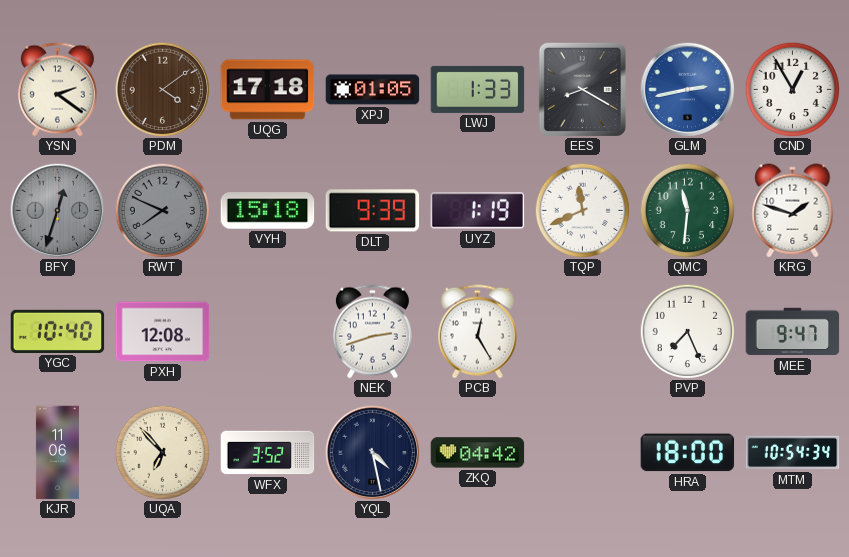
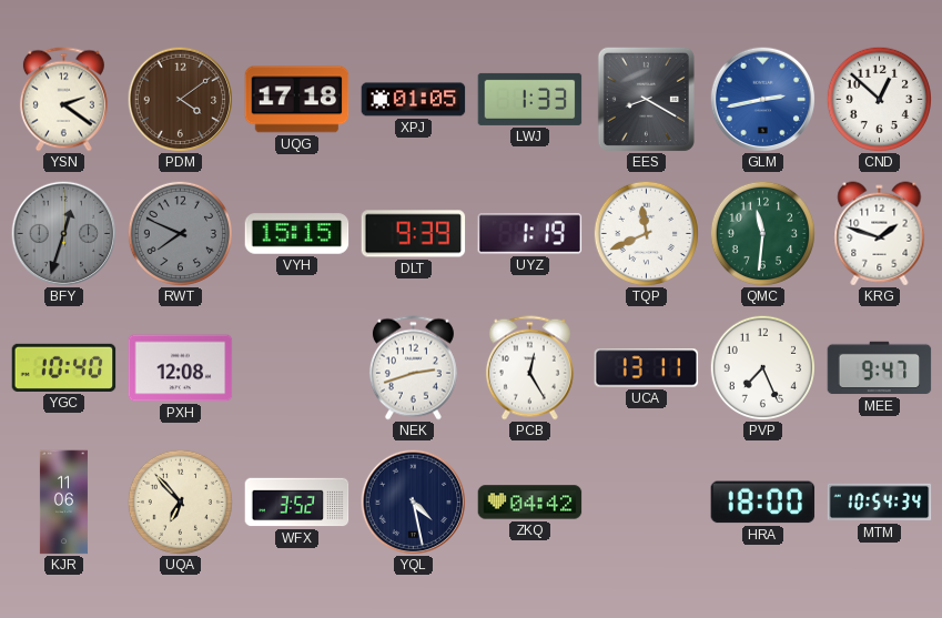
CND: 12:55 -> 12:52
VYH: 15:18 -> 15:15
UCA: none -> 13:11
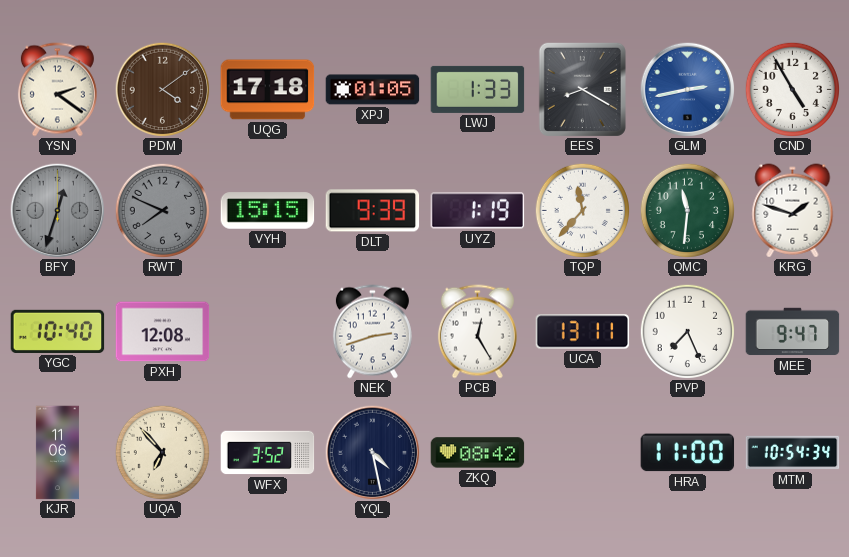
CND: 12:52 -> 4:55
TQP: 11:41 -> 11:37
ZKQ: 04:42 -> 08:42
HRA: 18:00 -> 11:00
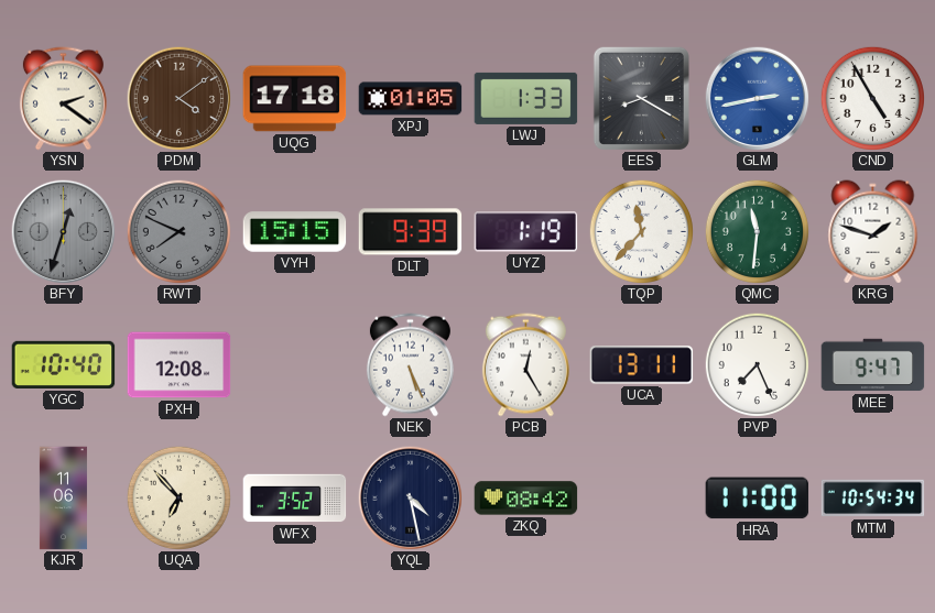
NEK: 2:42 -> 5:26
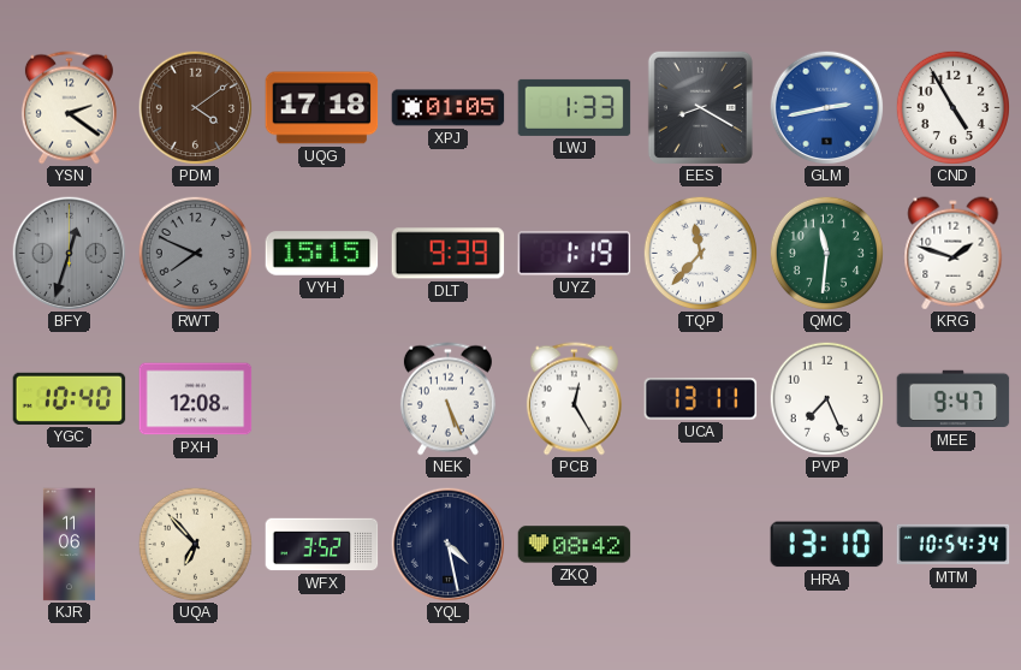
HRA: 11:00 -> 13:10
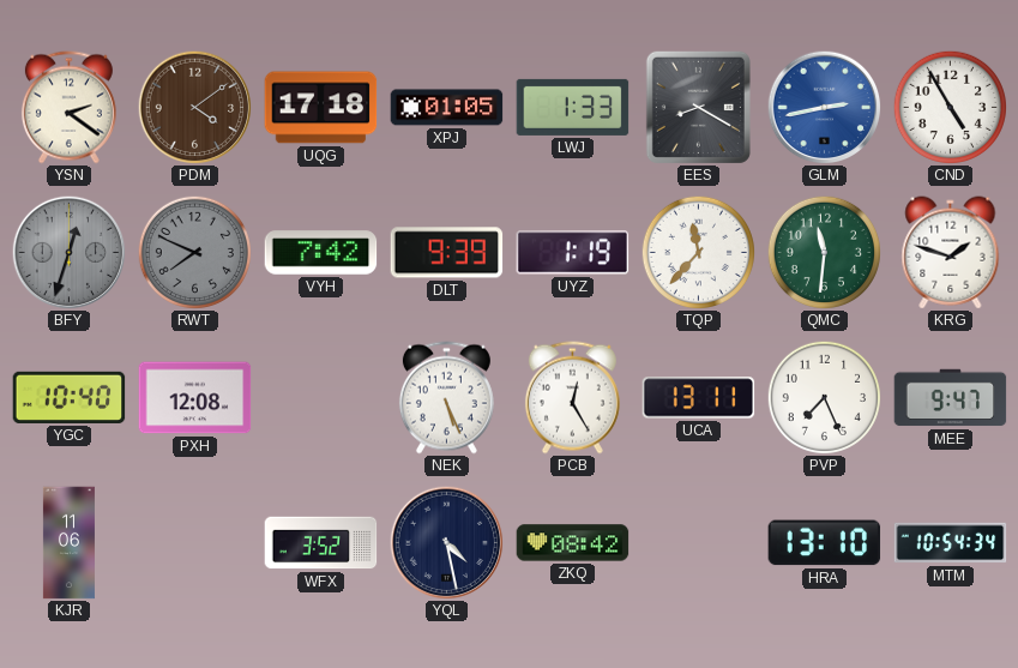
VYH: 15:15 -> 7:42
UQA: 6:53 -> none
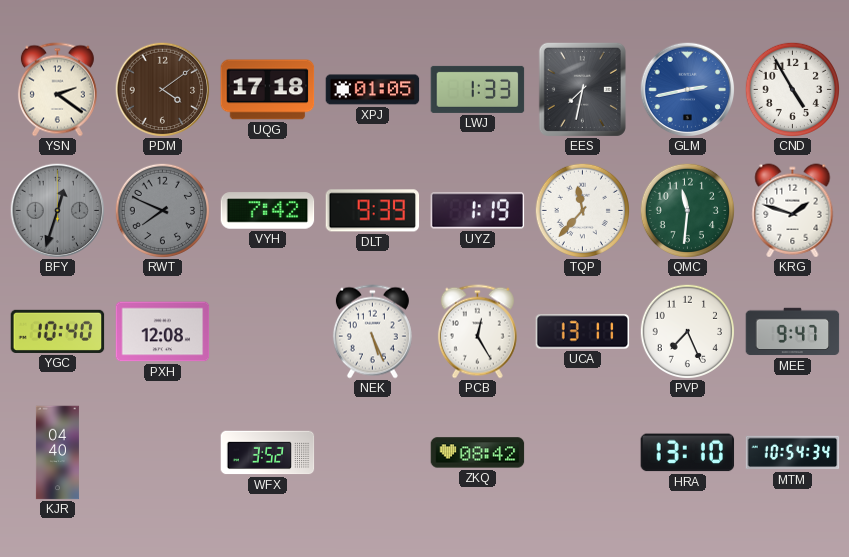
EES: 8:20 -> 7:32
KJR: 11:06 -> 04:40
YQL: 4:28 -> none
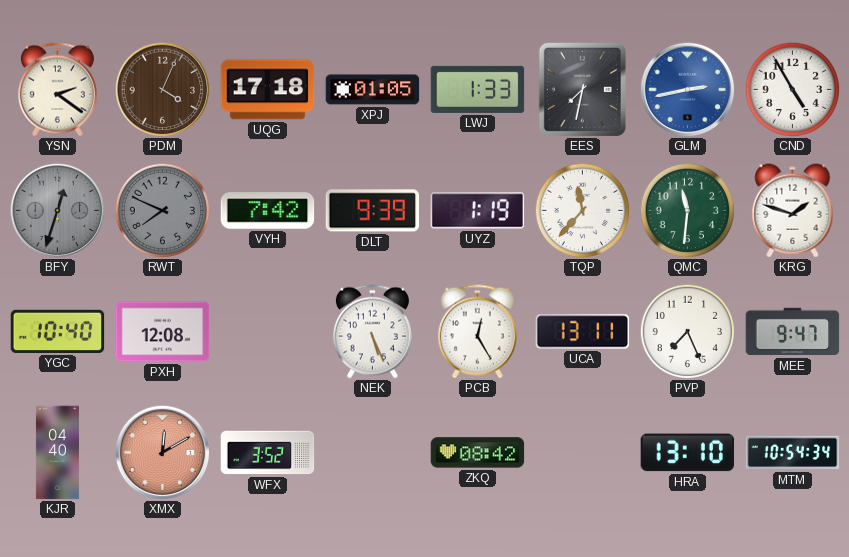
PDM: 4:09 -> 4:04
XMX: none -> 12:10
